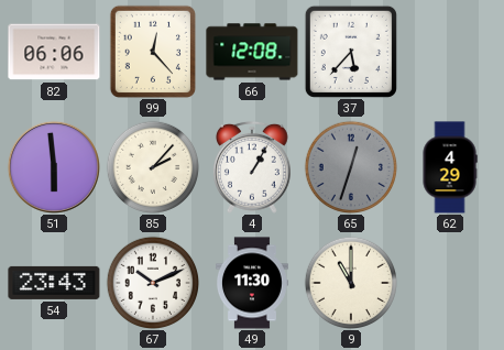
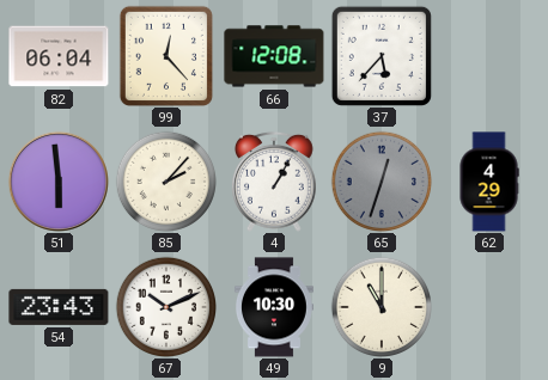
82: 06:06 -> 06:04
49: 11:30 -> 10:30
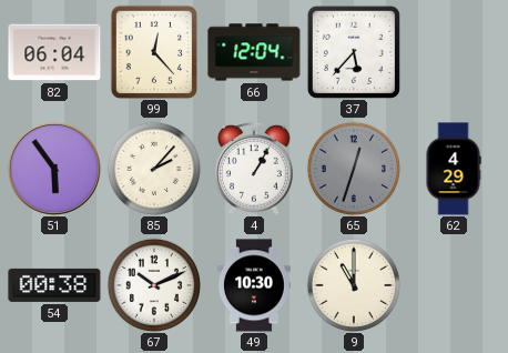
66: 12:08 -> 12:04
51: 5:59 -> 5:54
54: 23:43 -> 00:38
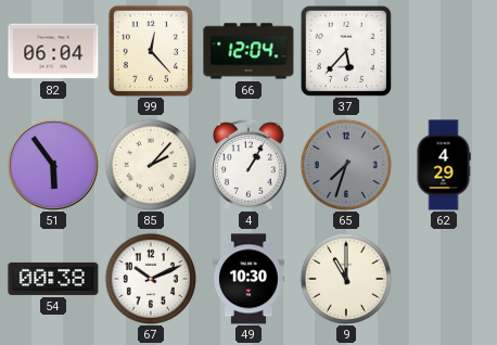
65: 12:33 -> 7:33
